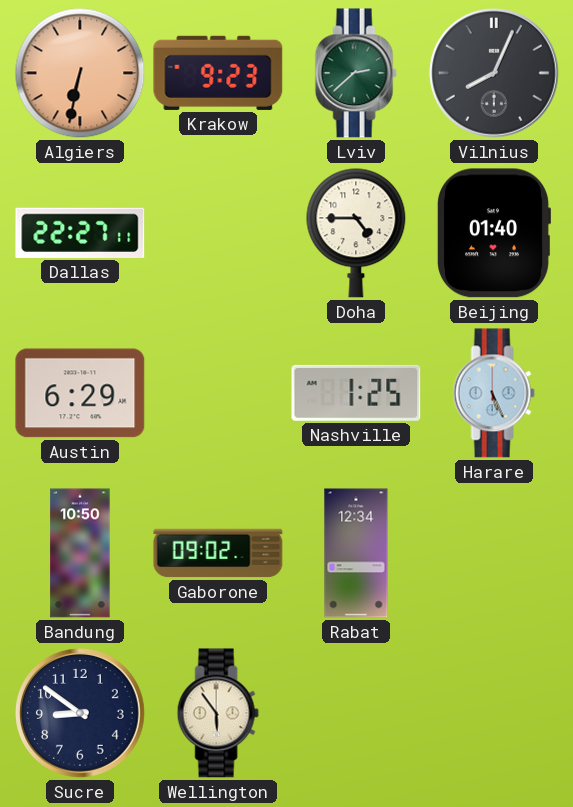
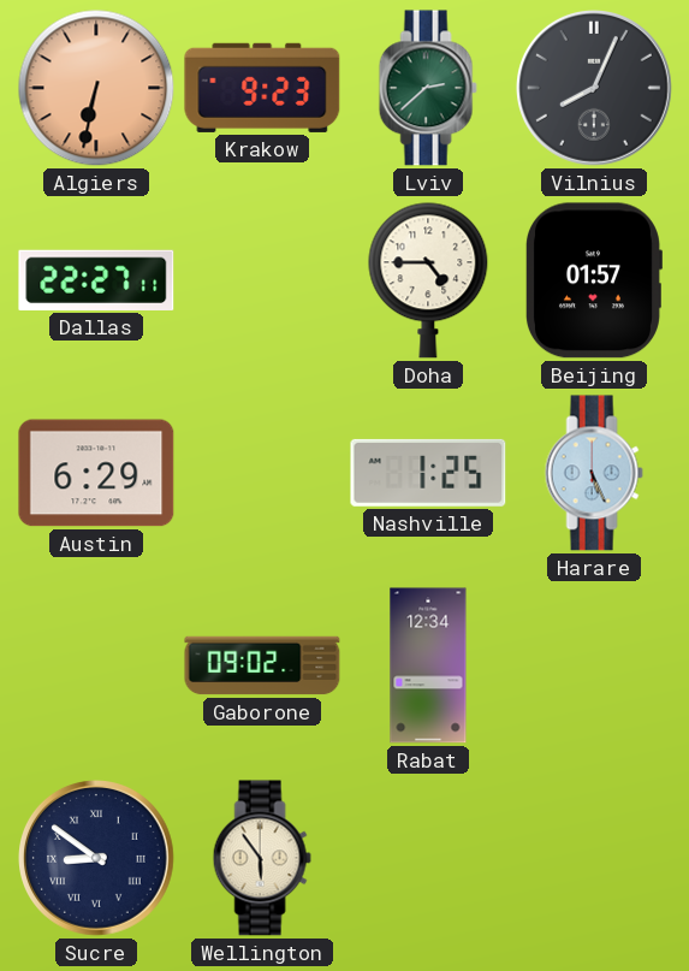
Beijing: 01:40 -> 01:57
Bandung: 10:50 -> none
Sucre numerals: Arabic -> Roman
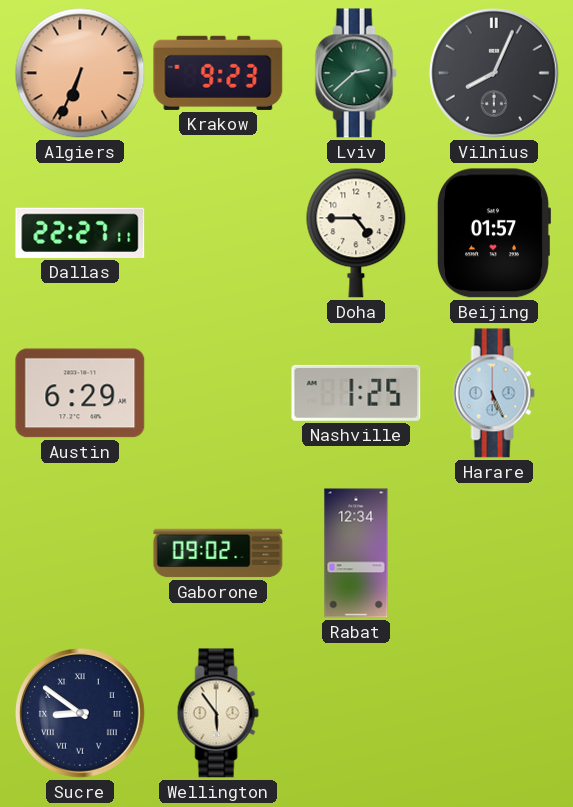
Algiers: 6:32 -> 6:34
